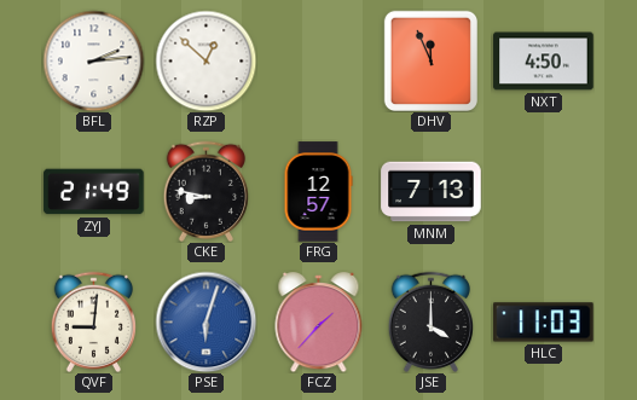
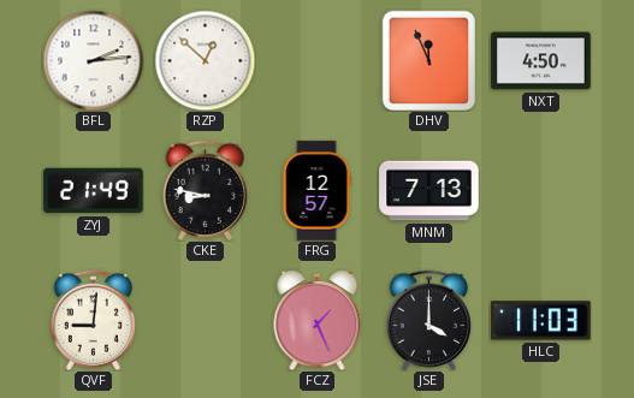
PSE: 6:03 -> none
FCZ: 1:37 -> 1:26
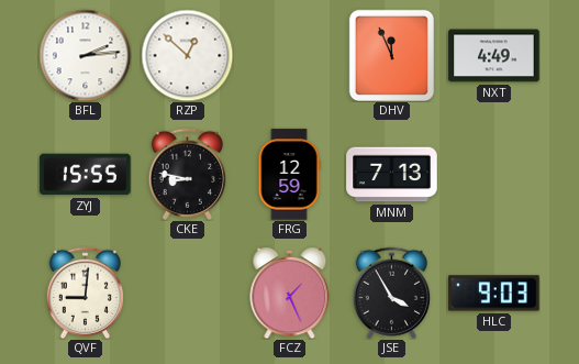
NXT: 4:50 -> 4:49
ZYJ: 21:49 -> 15:55
FRG: 12:57 -> 12:59
JSE: 4:00 -> 3:55
HLC: 11:03 -> 9:03
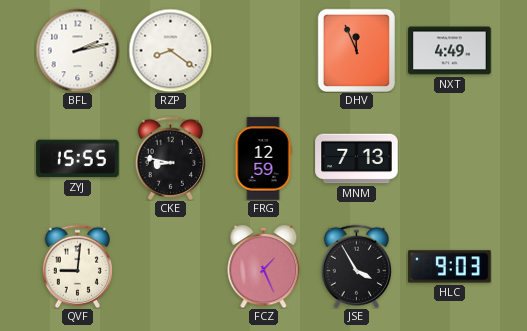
BFL: 2:14 -> 2:13
RZP: 12:52 -> 8:21
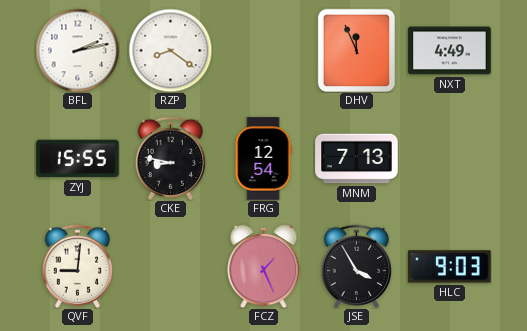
FRG: 12:59 -> 12:54
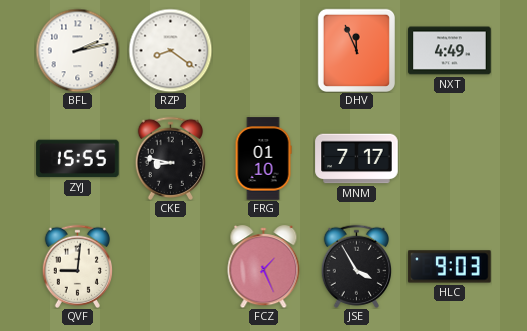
FRG: 12:54 -> 01:10
MNM: 7:13 -> 7:17
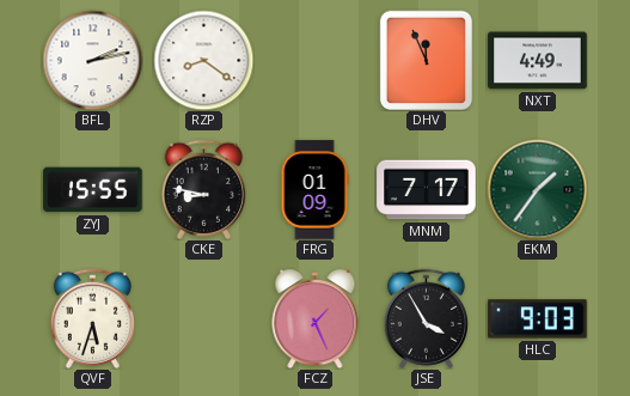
FRG: 01:10 -> 01:09
EKM: none -> 1:36
QVF: 9:01 -> 5:33
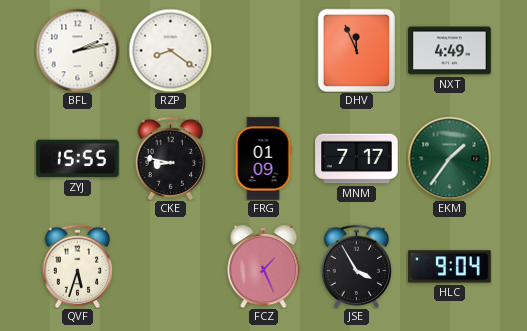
HLC: 9:03 -> 9:04
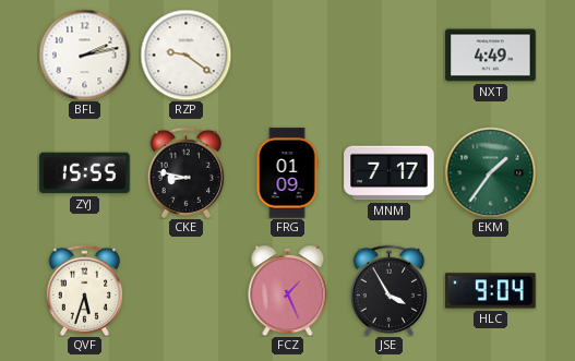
RZP: 8:21 -> 9:21
DHV: 11:56 -> none
